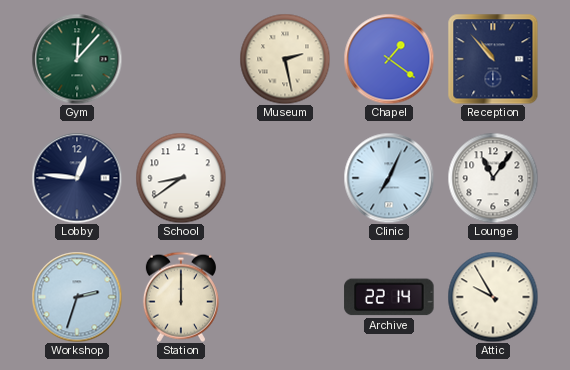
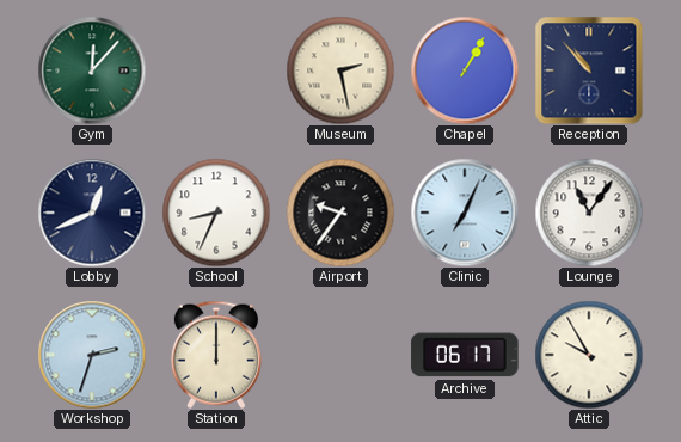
Chapel: 1:21 -> 1:05
Lobby: 12:46 -> 12:41
School: 8:39 -> 8:34
Airport: none -> 9:36
Archive: 22:14 -> 06:17
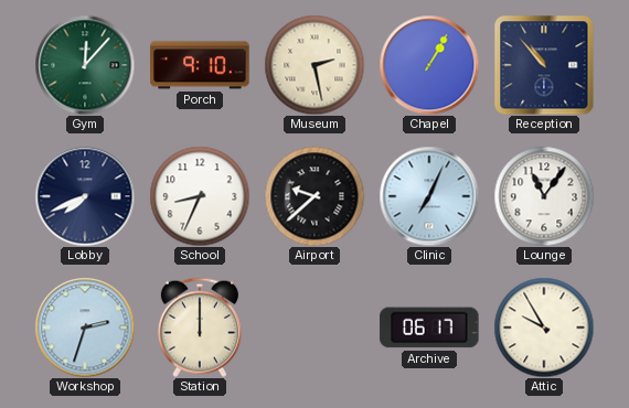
Porch: none -> 9:10
Lobby: 12:41 -> 7:41
Airport: 9:36 -> 9:38
